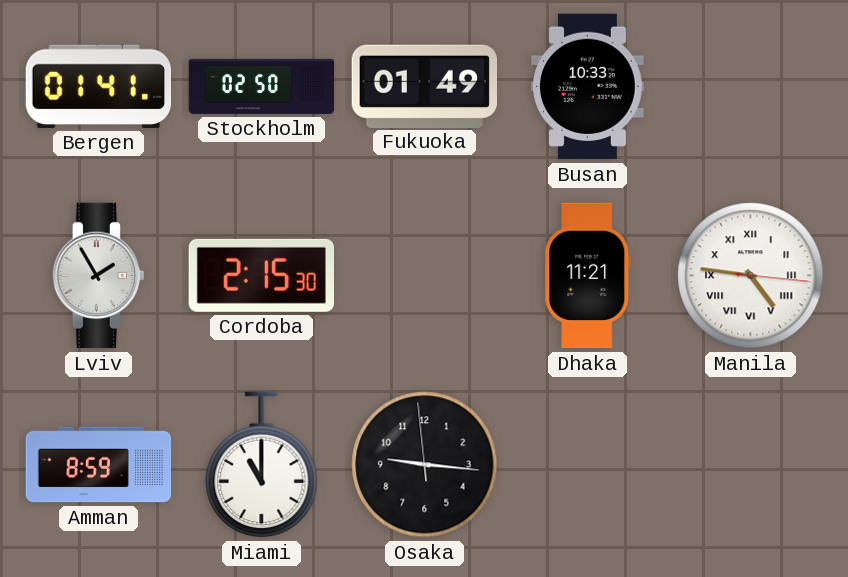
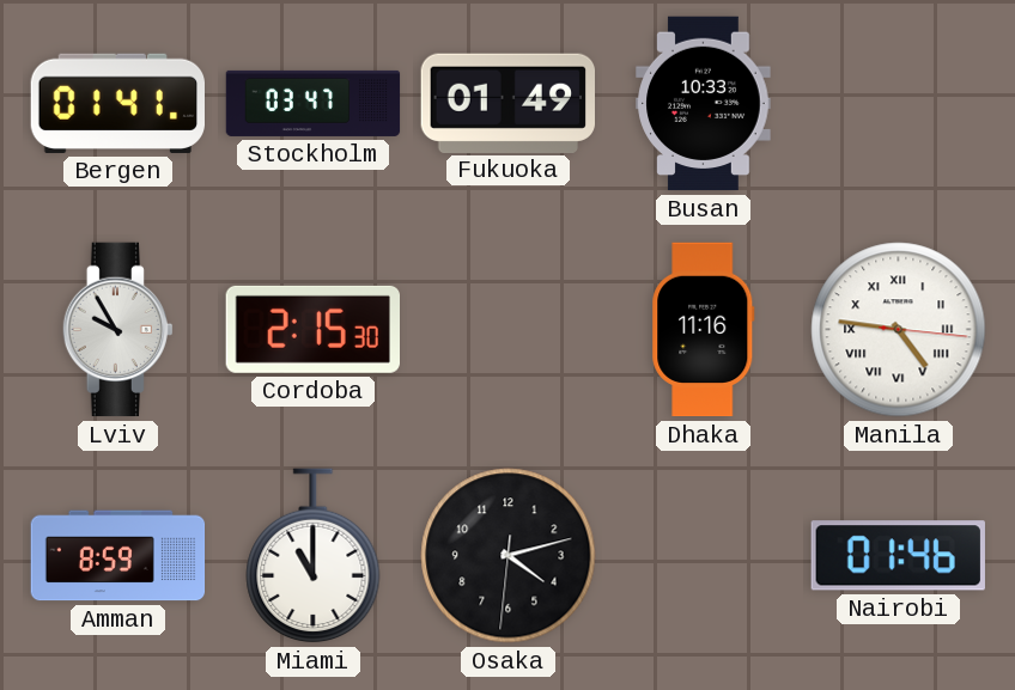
Stockholm: 02:50 -> 03:47
Lviv: 1:55 -> 9:55
Dhaka: 11:21 -> 11:16
Osaka: 9:15 -> 4:12
Nairobi: none -> 01:46
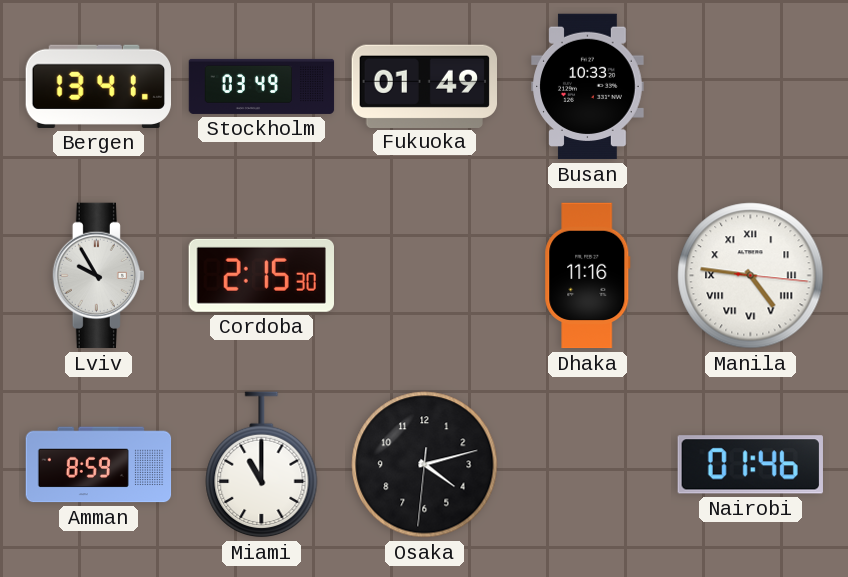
Bergen: 01:41 -> 13:41
Stockholm: 03:47 -> 03:49
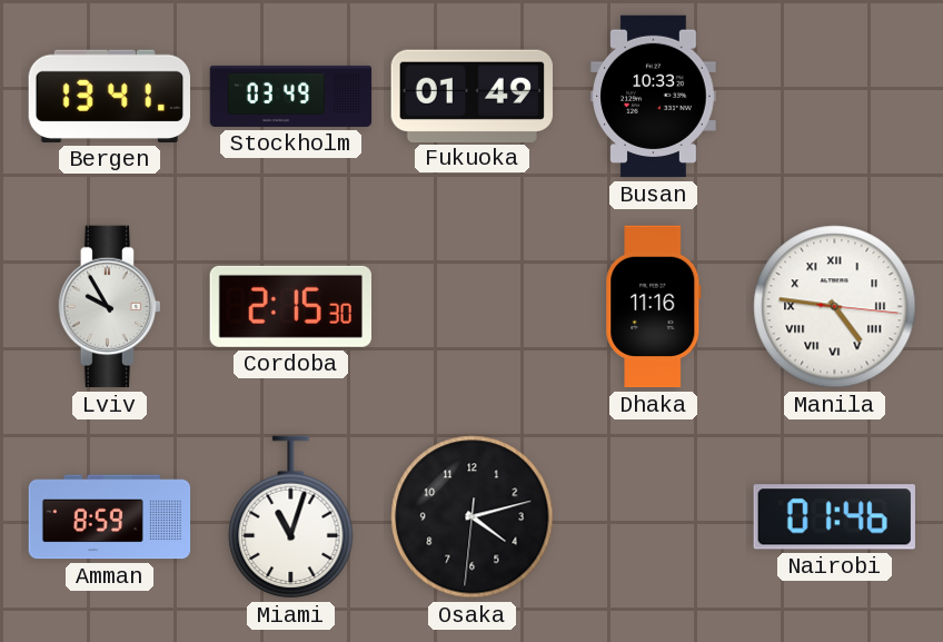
Miami: 11:00 -> 11:03
